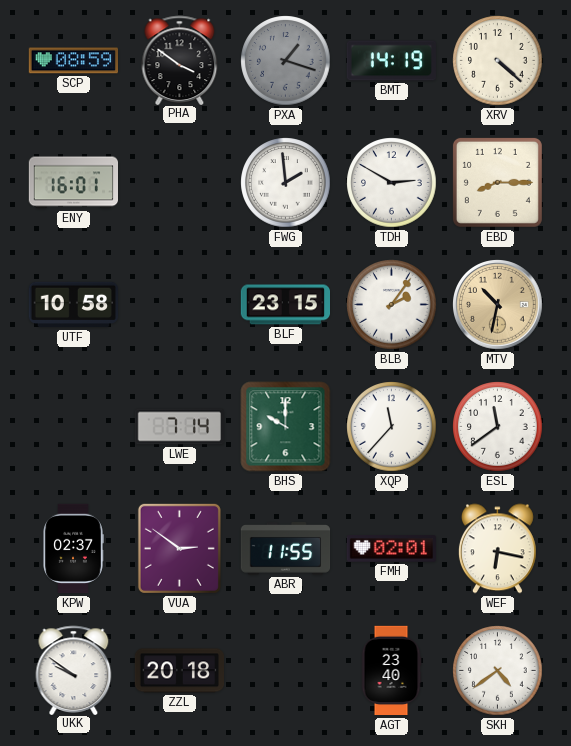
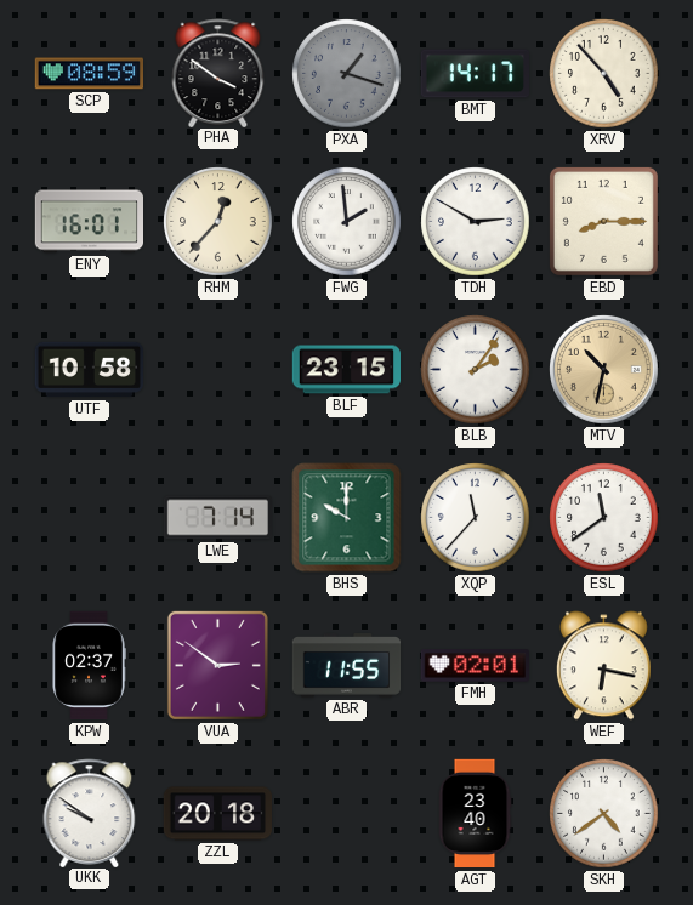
BMT: 14:19 -> 14:17
XRV: 4:22 -> 4:53
RHM: none -> 12:37
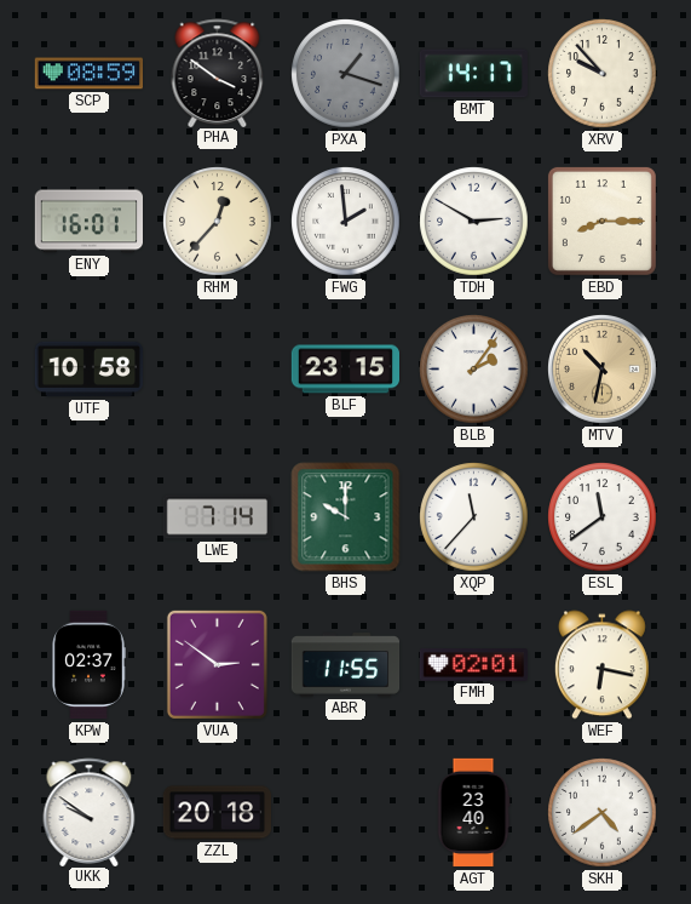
XRV: 4:53 -> 9:53
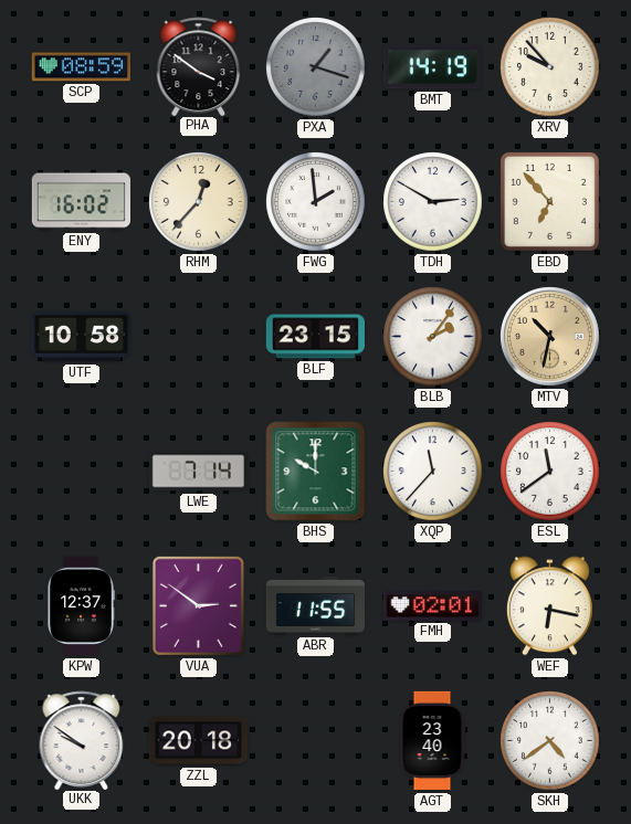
BMT: 14:17 -> 14:19
ENY: 16:01 -> 16:02
EBD: 8:15 -> 6:53
KPW: 02:37 -> 12:37
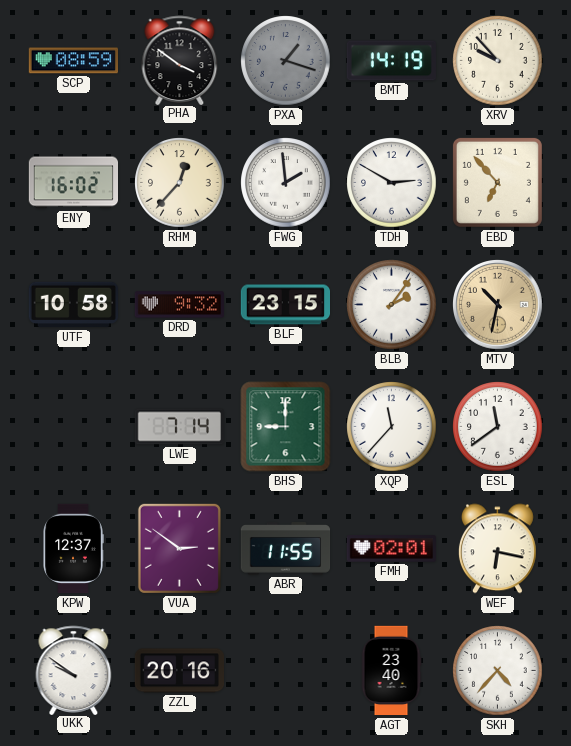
DRD: none -> 9:32
BHS: 10:00 -> 9:00
ZZL: 20:18 -> 20:16
SKH: 4:39 -> 4:37
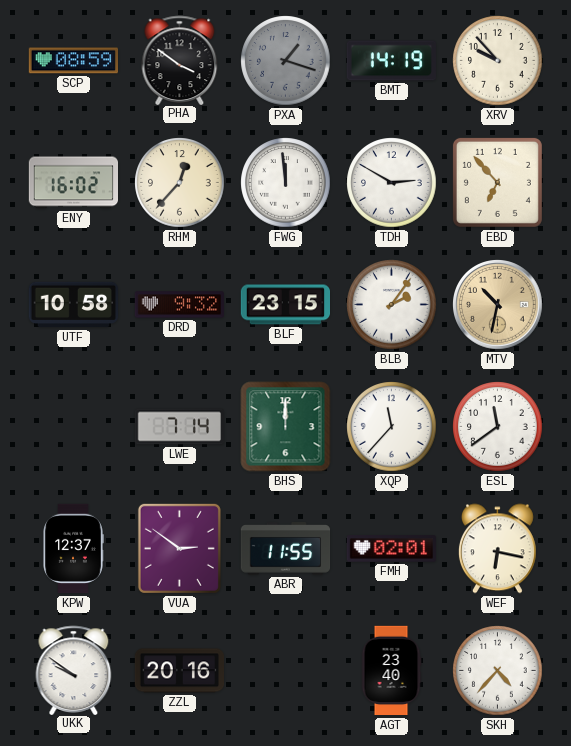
FWG: 1:59 -> 11:59
BHS: 9:00 -> 12:00
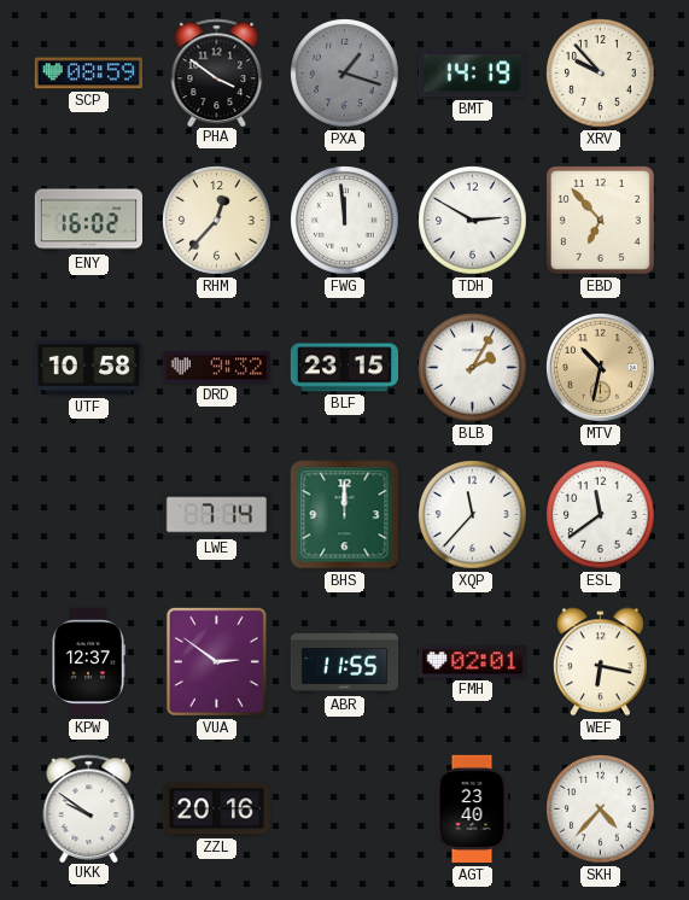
BLB: 2:06 -> 2:05
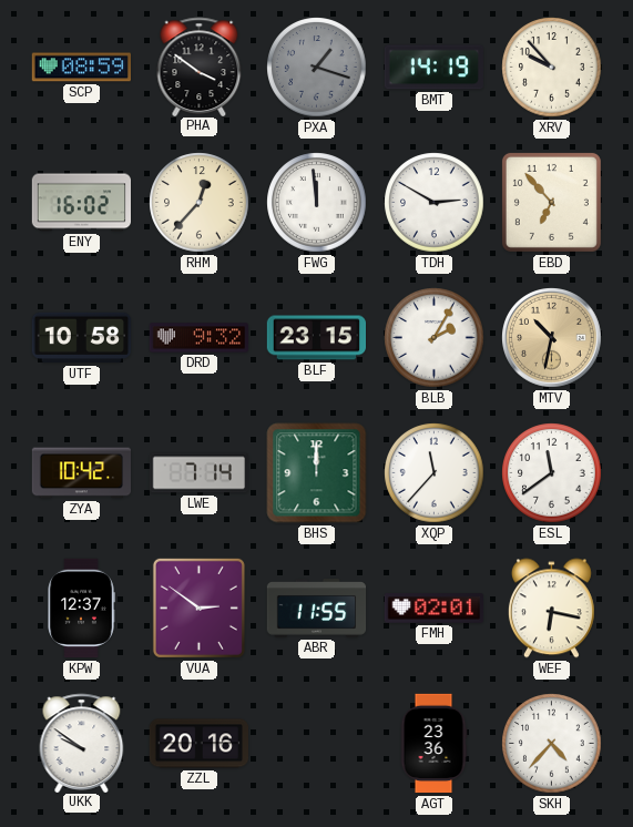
ZYA: none -> 10:42
AGT: 23:40 -> 23:36
